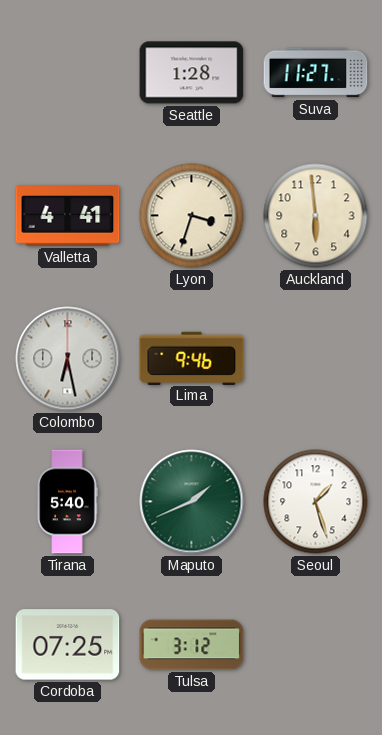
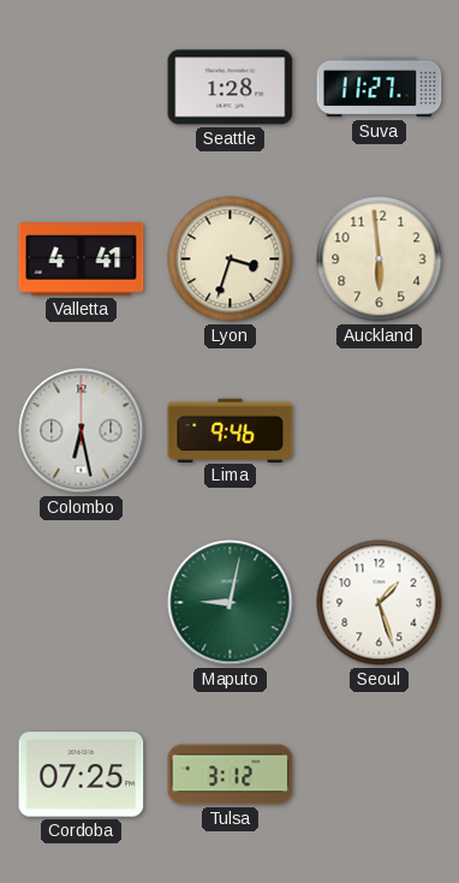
Tirana: 5:40 -> none
Maputo: 1:41 -> 9:02
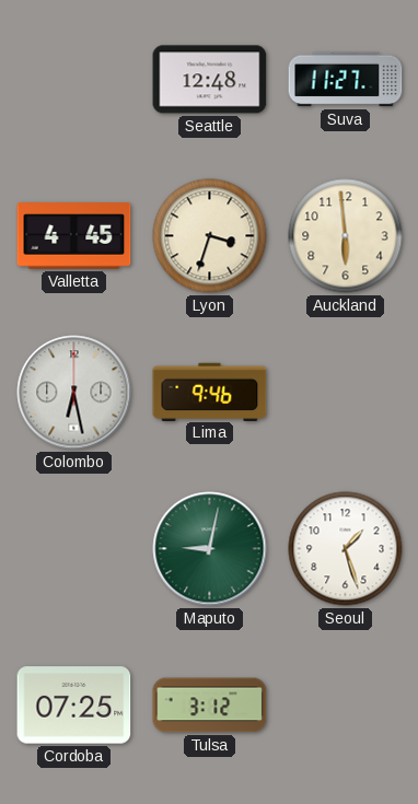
Seattle: 1:28 -> 12:48
Valletta: 4:41 -> 4:45
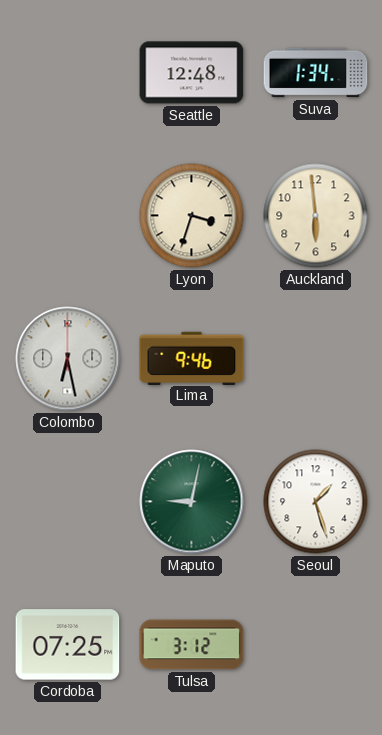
Suva: 11:27 -> 1:34
Valletta: 4:45 -> none
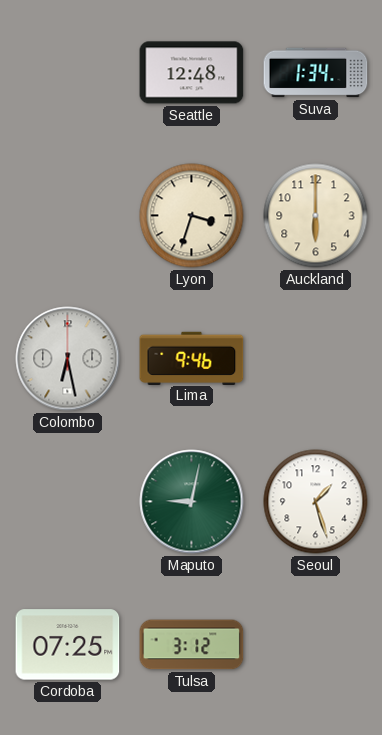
Auckland: 5:59 -> 6:00
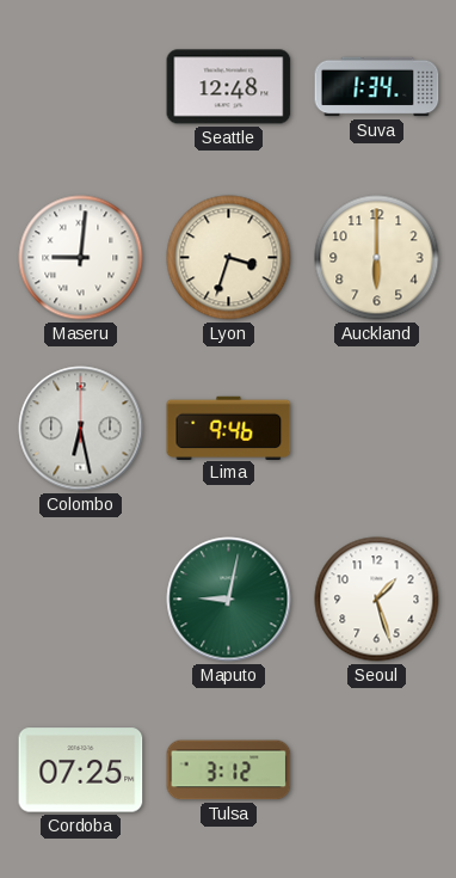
Maseru: none -> 9:01
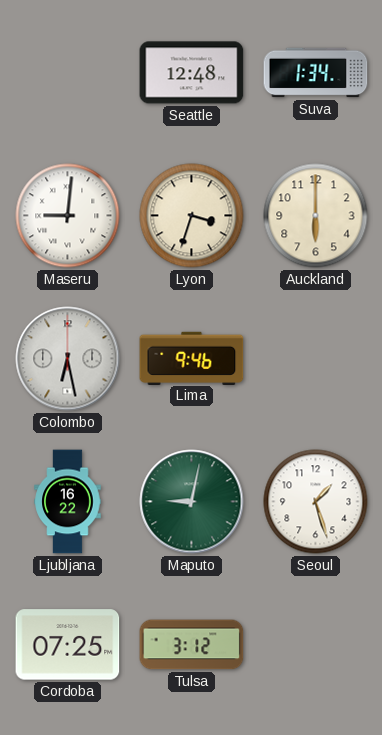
Ljubljana: none -> 16:22
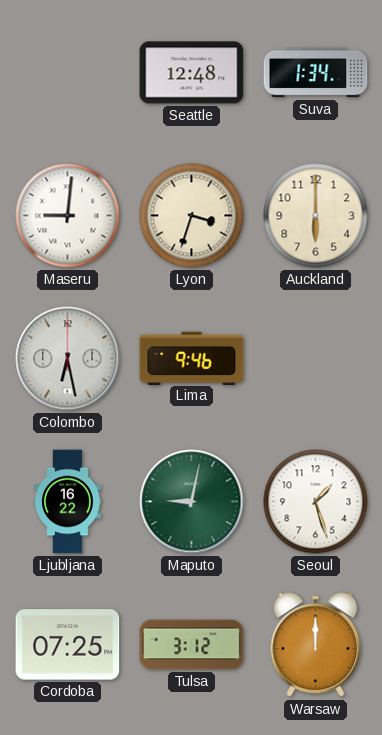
Warsaw: none -> 12:00
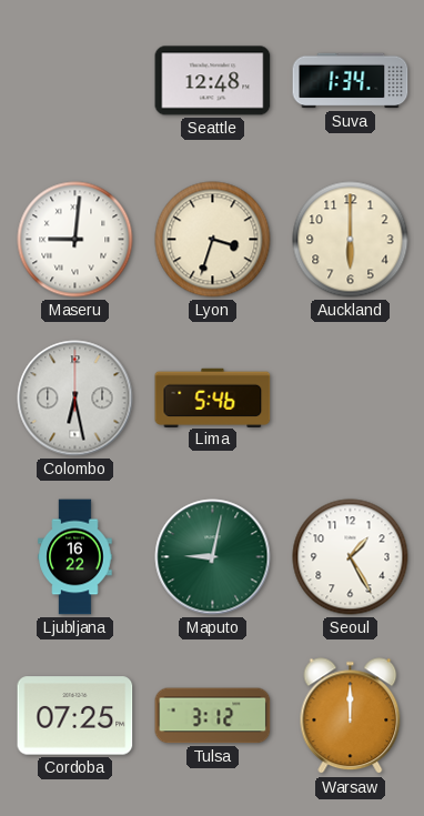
Lima: 9:46 -> 5:46
Seoul: 1:27 -> 1:25
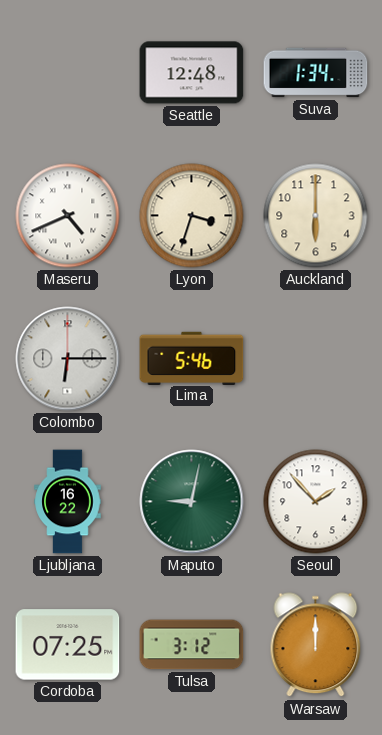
Maseru: 9:01 -> 4:41
Colombo: 6:28 -> 6:15
Seoul: 1:25 -> 1:53
